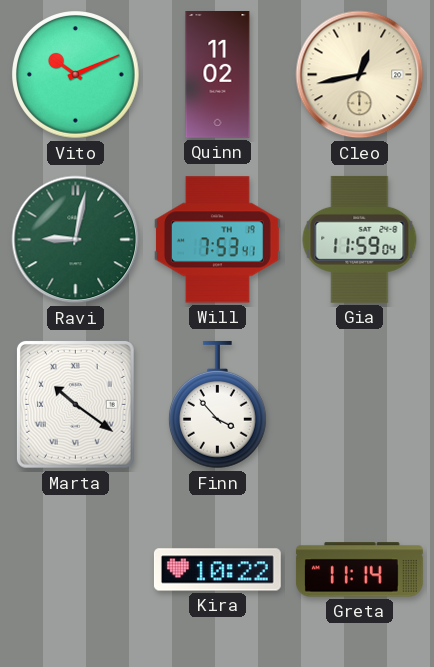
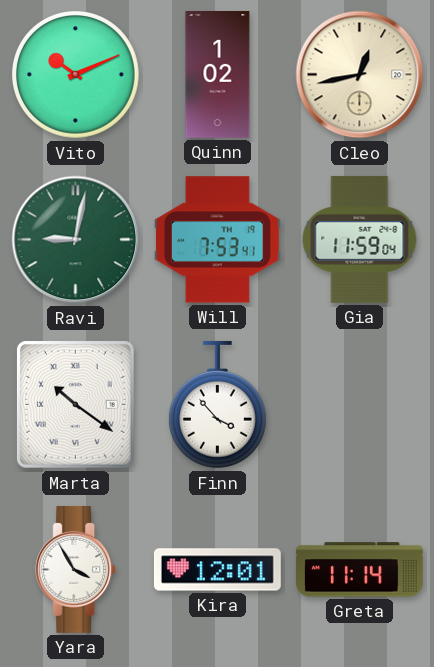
Quinn: 11:02 -> 1:02
Yara: none -> 3:55
Kira: 10:22 -> 12:01
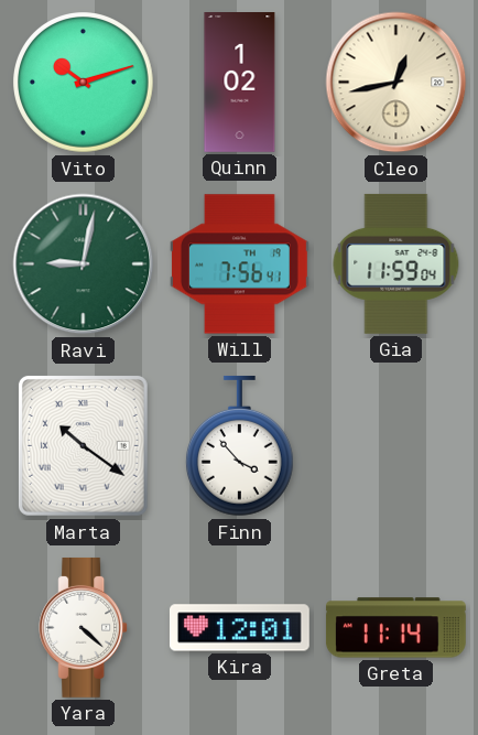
Vito: 10:11 -> 10:12
Will: 7:53 -> 7:56
Yara: 3:55 -> 4:22
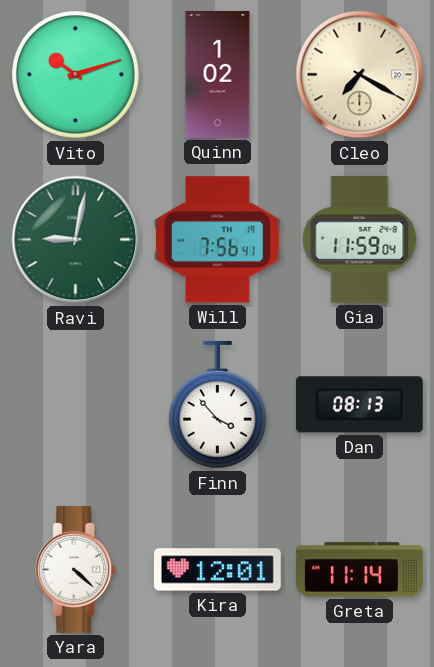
Cleo: 12:43 -> 7:20
Marta: 10:21 -> none
Dan: none -> 08:13
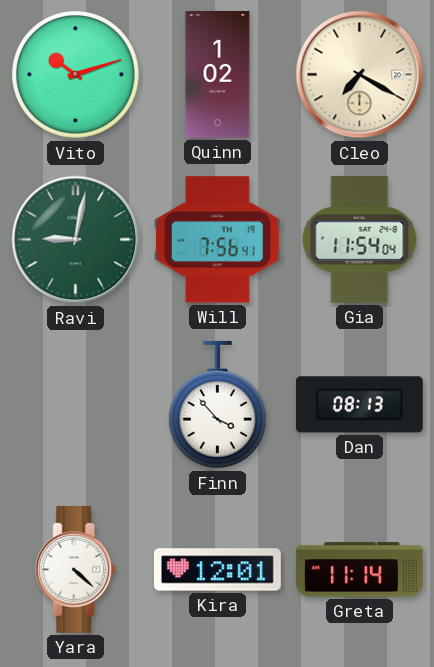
Gia: 11:59 -> 11:54
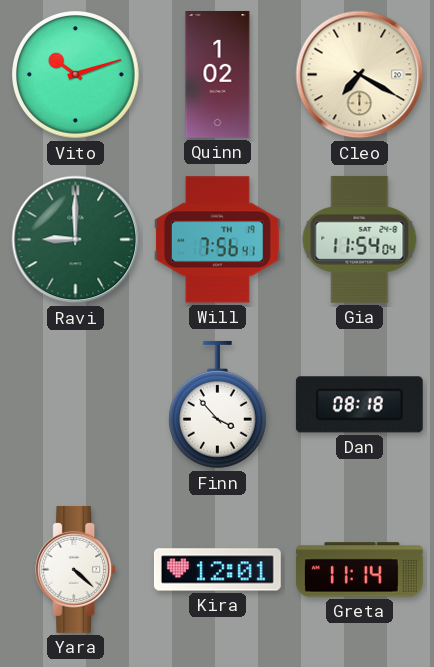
Ravi: 9:02 -> 9:00
Dan: 08:13 -> 08:18
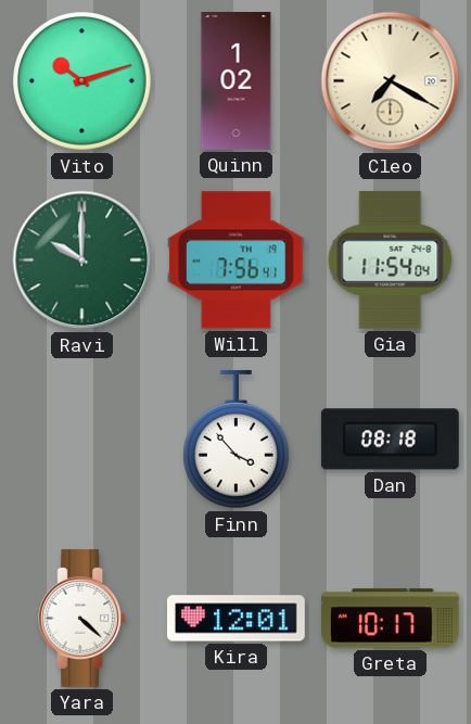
Ravi: 9:00 -> 10:00
Greta: 11:14 -> 10:17
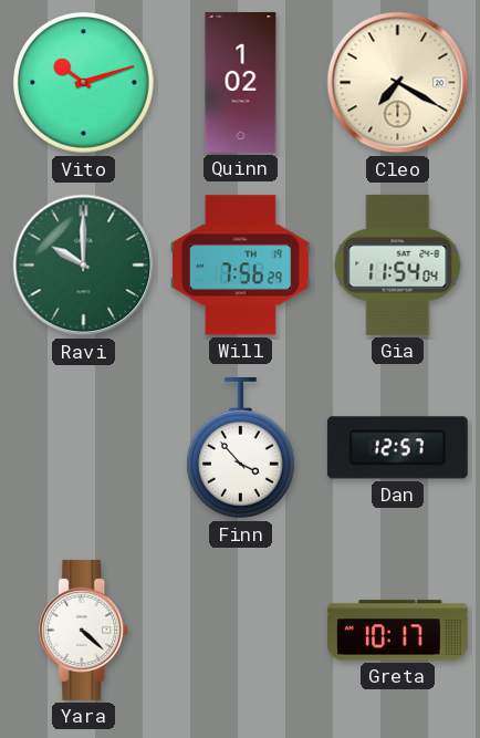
Will: 7:56:41 -> 7:56:29
Dan: 08:18 -> 12:57
Kira: 12:01 -> none
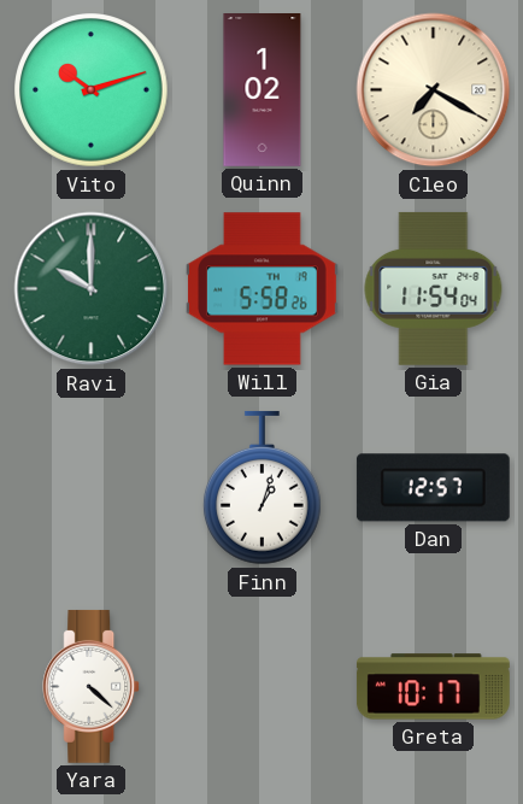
Will: 7:56 -> 5:58
Finn: 3:53 -> 1:03
